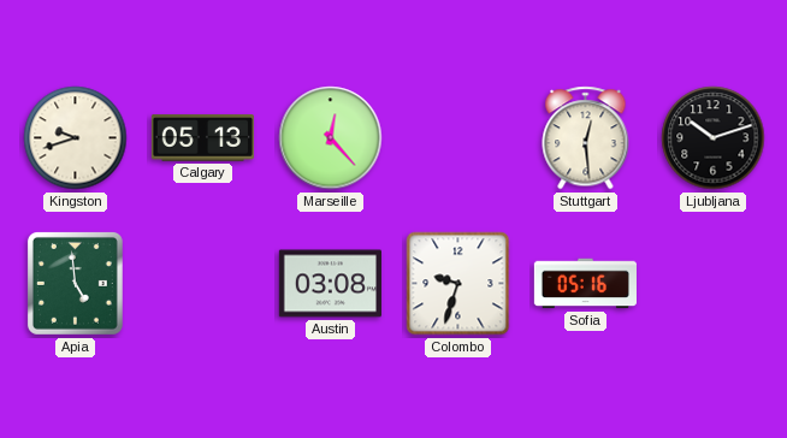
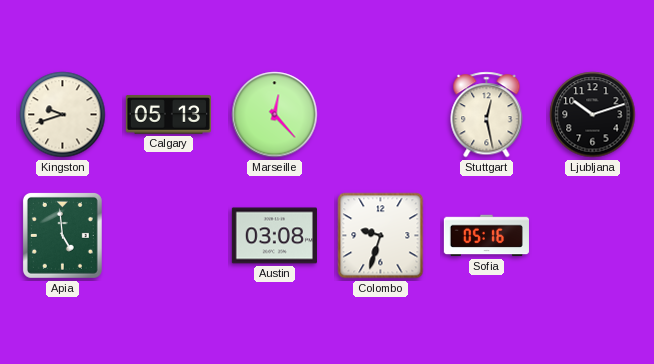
Stuttgart: 12:29 -> 12:28
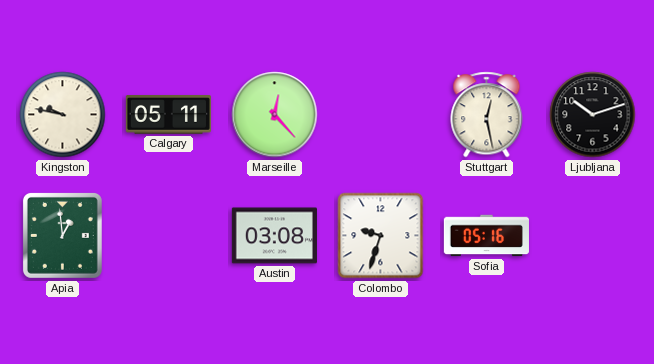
Kingston: 9:42 -> 9:47
Calgary: 05:13 -> 05:11
Apia: 4:59 -> 12:59
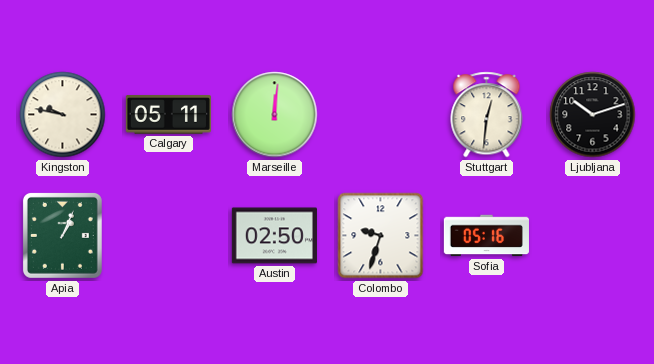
Marseille: 12:23 -> 12:01
Stuttgart: 12:28 -> 12:31
Apia: 12:59 -> 1:04
Austin: 03:08 -> 02:50
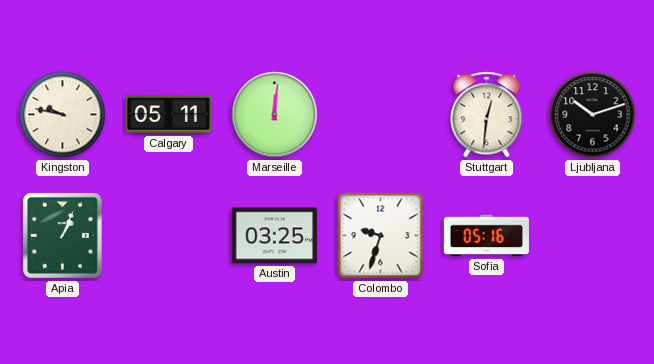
Austin: 02:50 -> 03:25
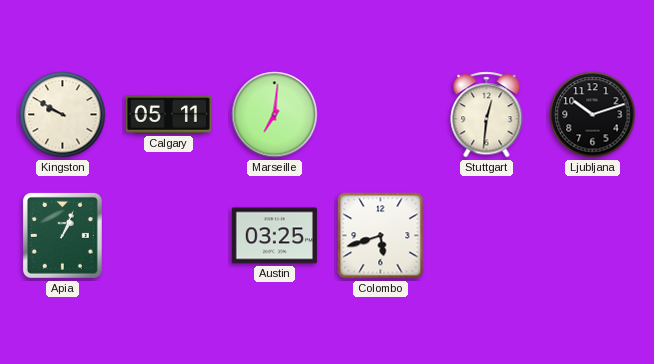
Kingston: 9:47 -> 9:50
Marseille: 12:01 -> 7:01
Colombo: 9:33 -> 5:42
Sofia: 05:16 -> none
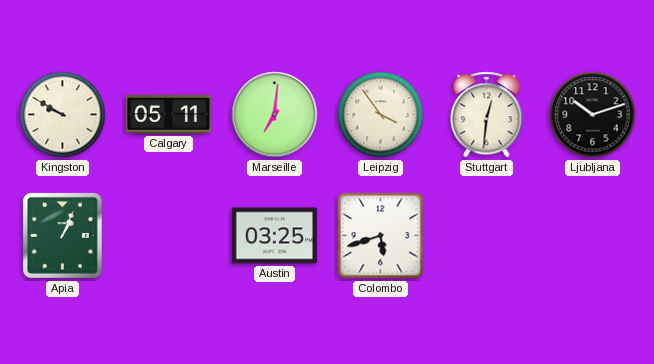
Leipzig: none -> 3:54
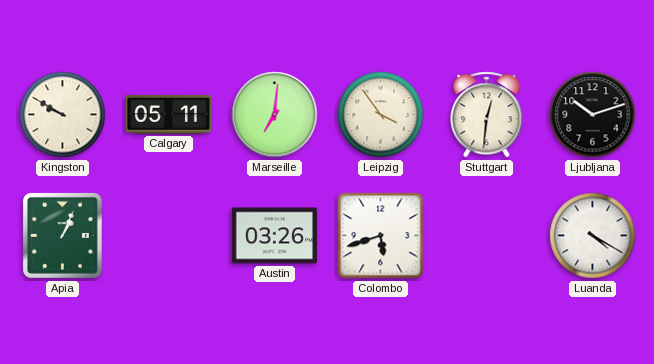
Austin: 03:25 -> 03:26
Luanda: none -> 4:20
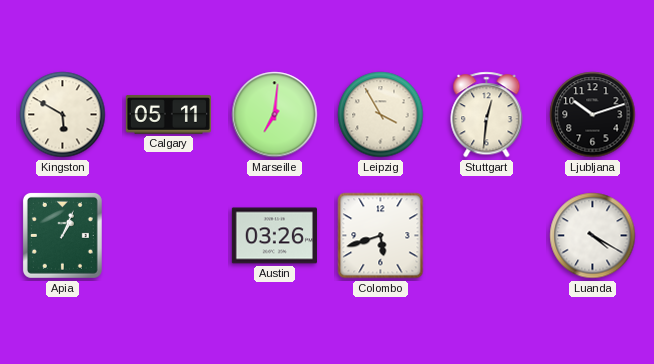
Kingston: 9:50 -> 5:50
Leipzig: 3:54 -> 3:55
